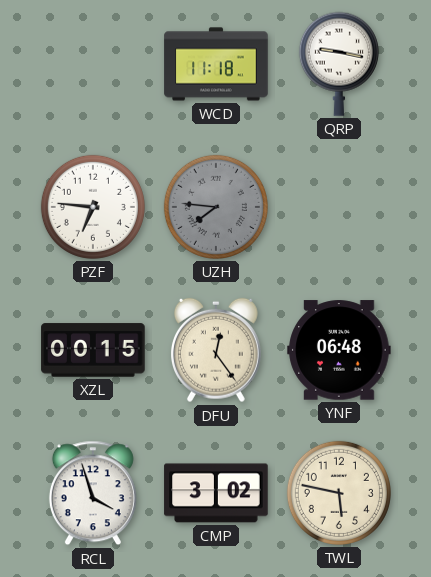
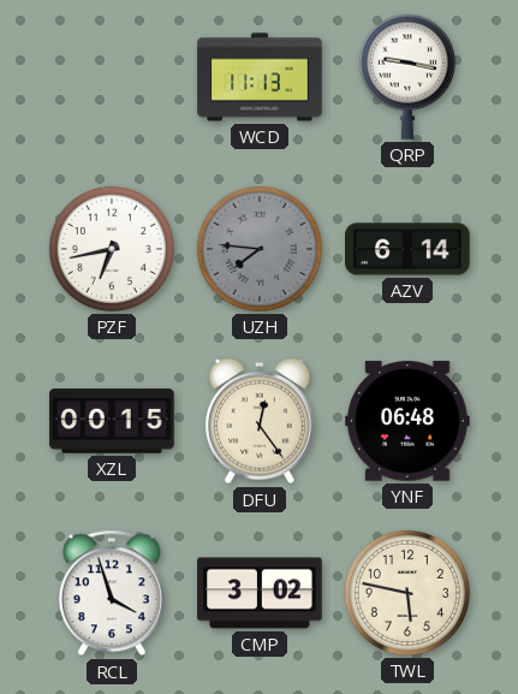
WCD: 11:18 -> 11:13
PZF: 6:46 -> 6:43
AZV: none -> 6:14
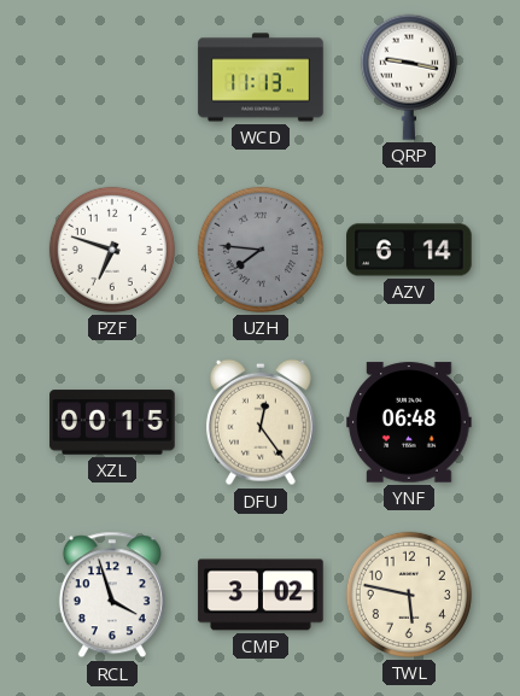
PZF: 6:43 -> 6:48
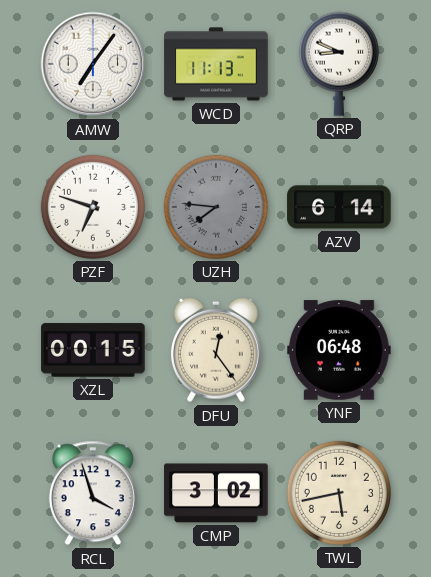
AMW: none -> 7:06
QRP: 9:17 -> 8:49
TWL: 5:47 -> 5:43
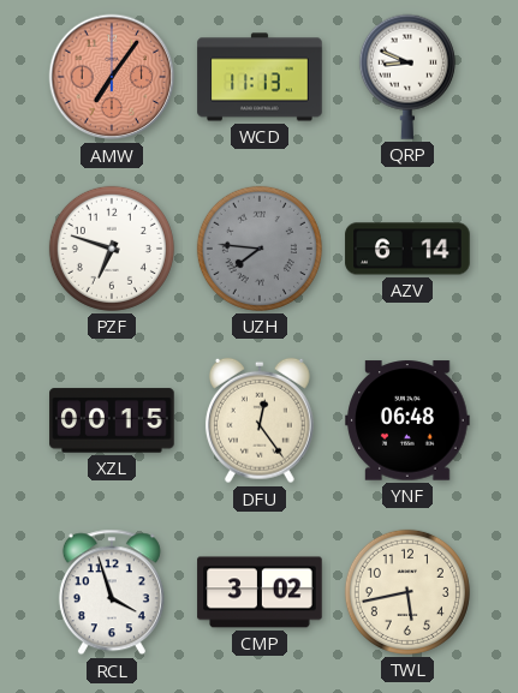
AMW dial: white -> salmon
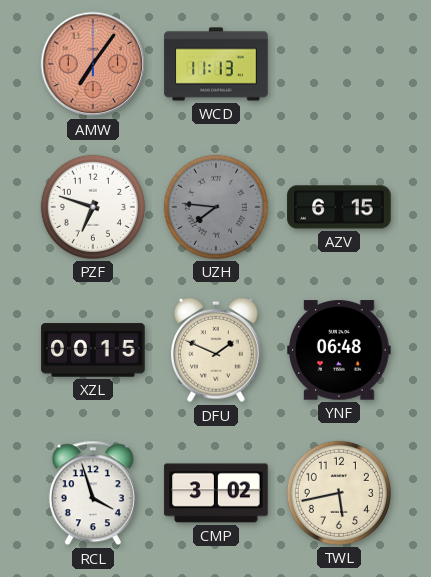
QRP: 8:49 -> none
AZV: 6:14 -> 6:15
DFU: 12:24 -> 1:49
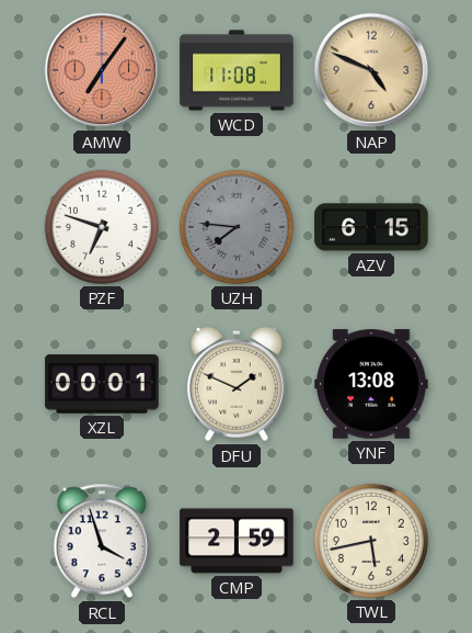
WCD: 11:13 -> 11:08
NAP: none -> 4:49
XZL: 00:15 -> 00:01
YNF: 06:48 -> 13:08
CMP: 3:02 -> 2:59
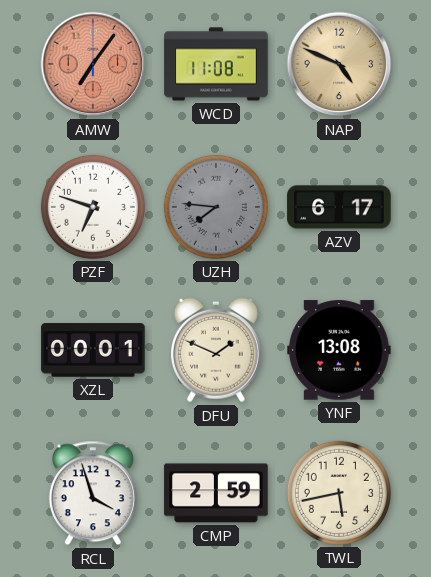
AZV: 6:15 -> 6:17
